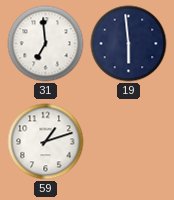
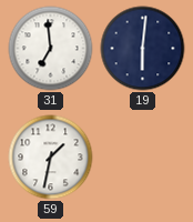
19: 5:59 -> 6:01
59: 1:12 -> 1:32
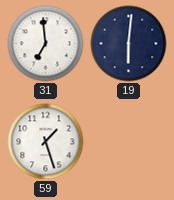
59: 1:32 -> 1:27
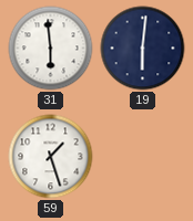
31: 6:59 -> 5:59
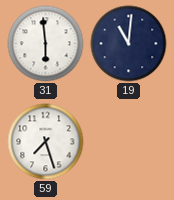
19: 6:01 -> 11:01
59: 1:27 -> 7:27
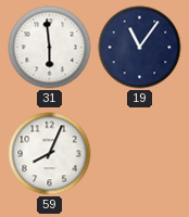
19: 11:01 -> 11:06
59: 7:27 -> 8:04
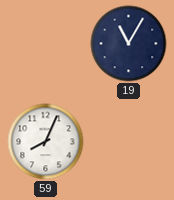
31: 5:59 -> none
19: 11:06 -> 11:05
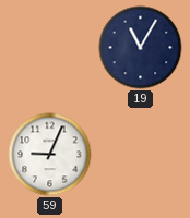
59: 8:04 -> 9:04
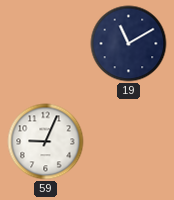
19: 11:05 -> 11:10
